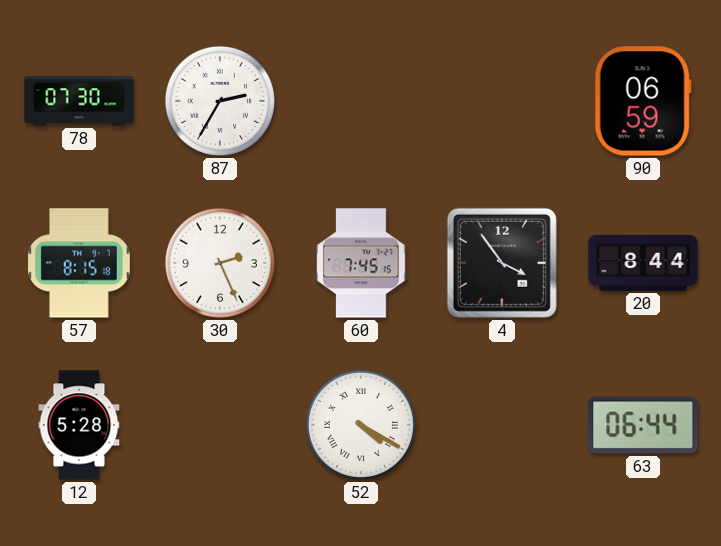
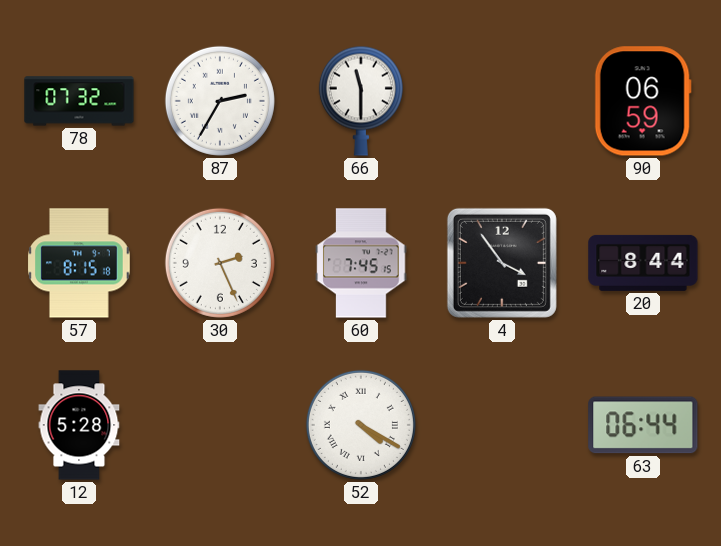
78: 07:30 -> 07:32
66: none -> 11:30
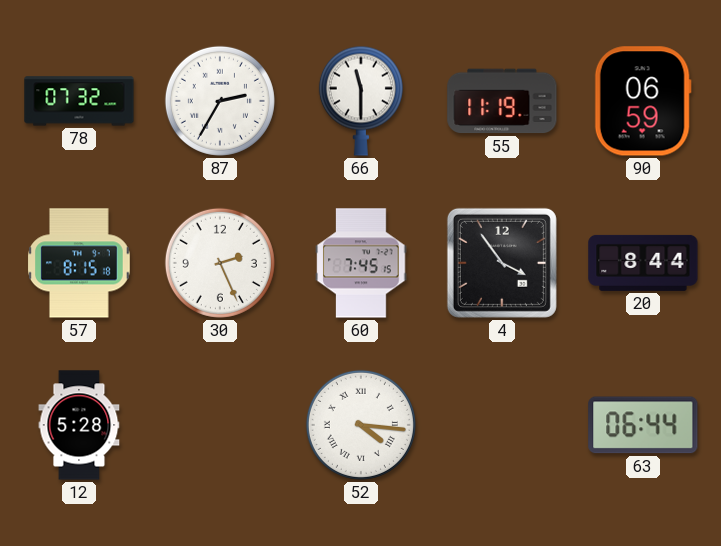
55: none -> 11:19
52: 4:20 -> 4:16
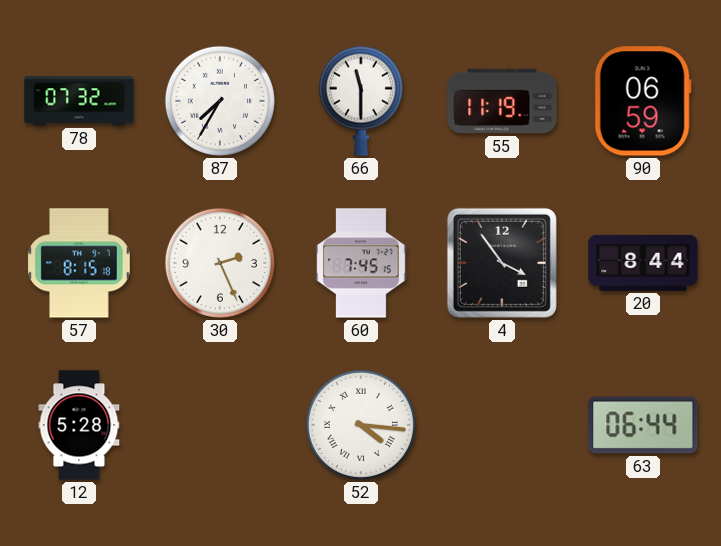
87: 2:35 -> 7:35
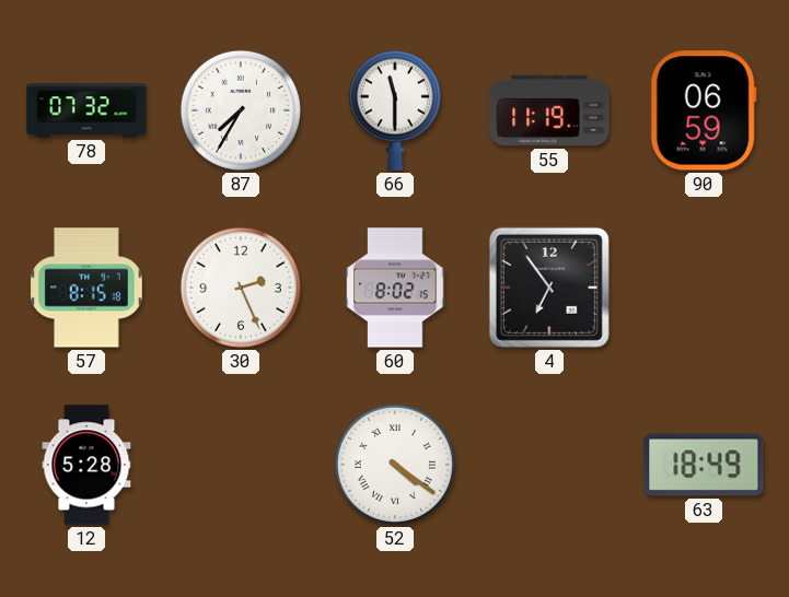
60: 7:45 -> 8:02
4: 3:54 -> 6:54
20: 8:44 -> none
52: 4:16 -> 4:21
63: 06:44 -> 18:49
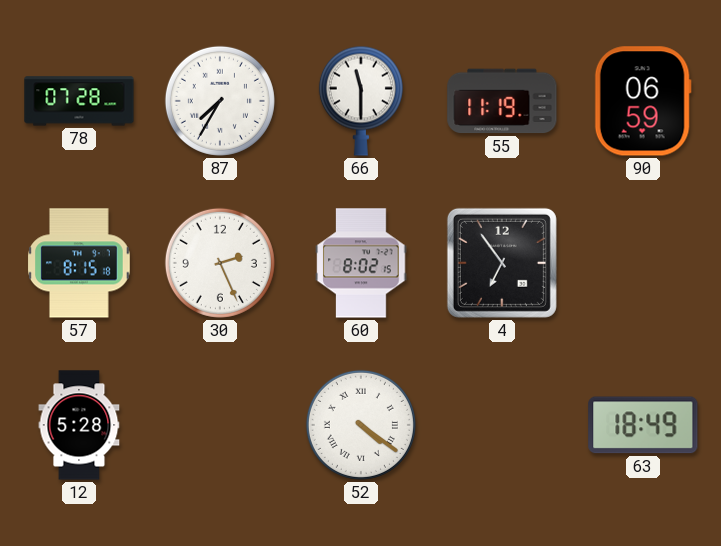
78: 07:32 -> 07:28
